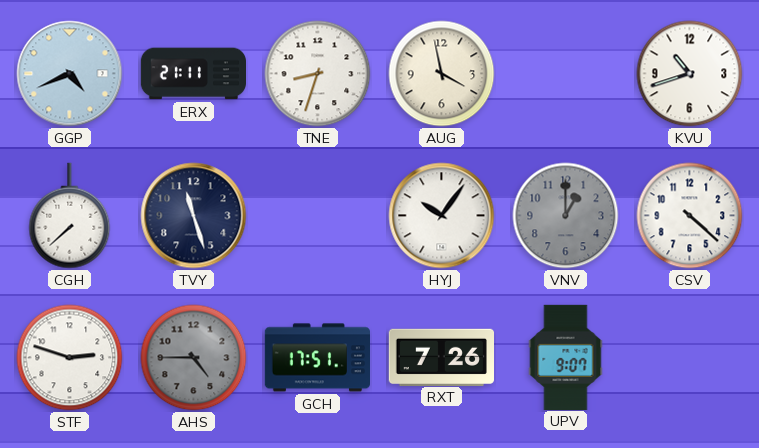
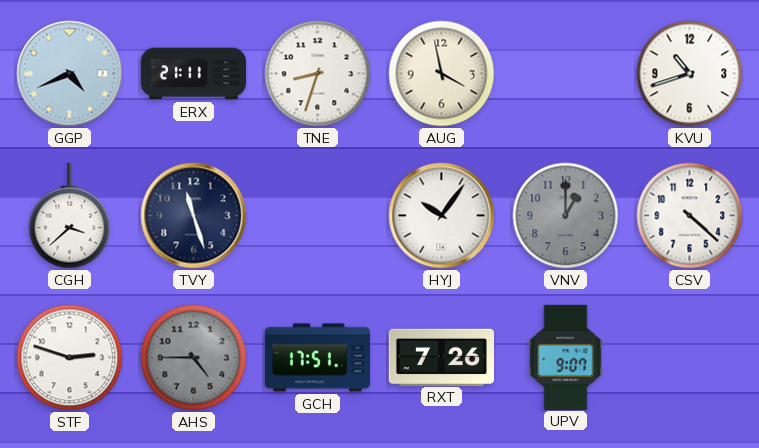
CGH: 7:38 -> 3:38
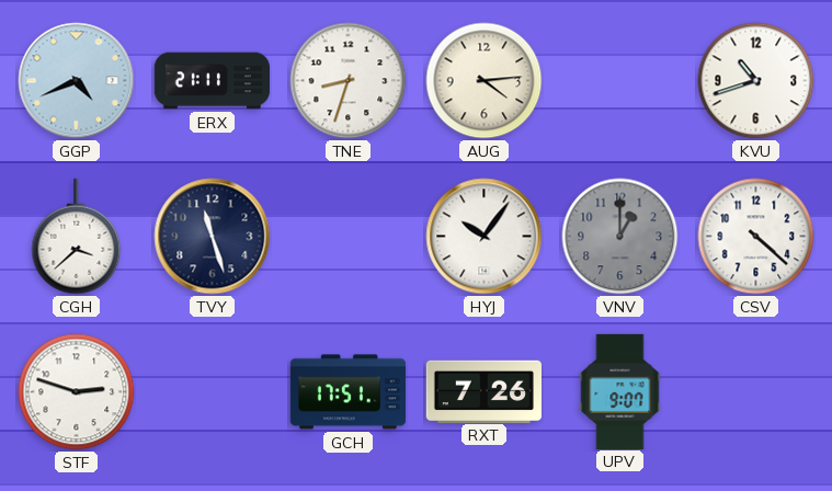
AUG: 3:58 -> 4:14
AHS: 4:45 -> none
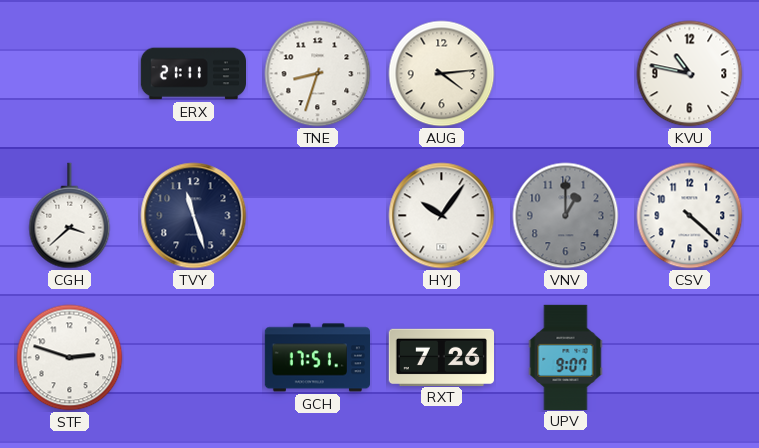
GGP: 4:41 -> none
KVU: 10:42 -> 10:47
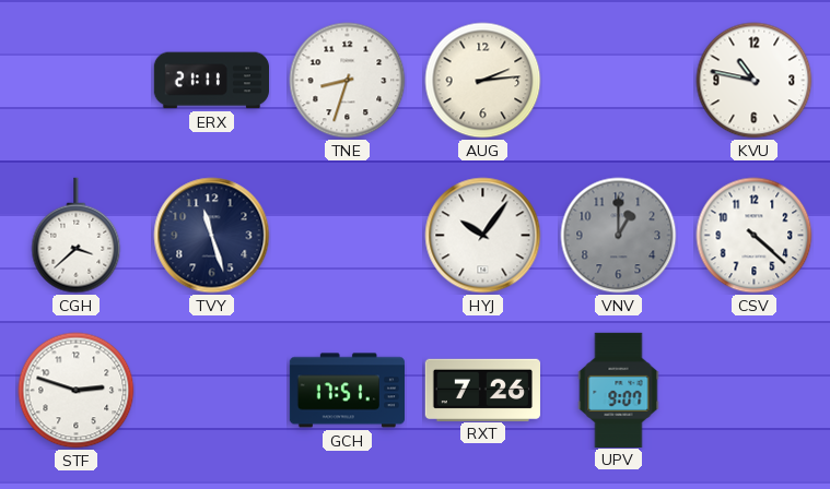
AUG: 4:14 -> 2:14
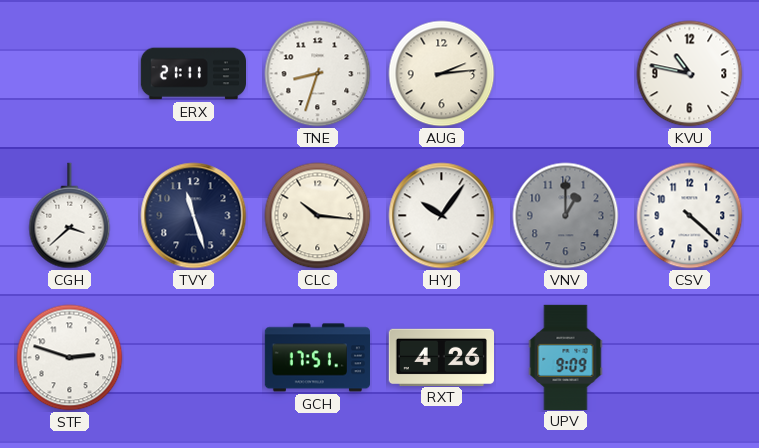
CLC: none -> 10:16
RXT: 7:26 -> 4:26
UPV: 9:07 -> 9:09
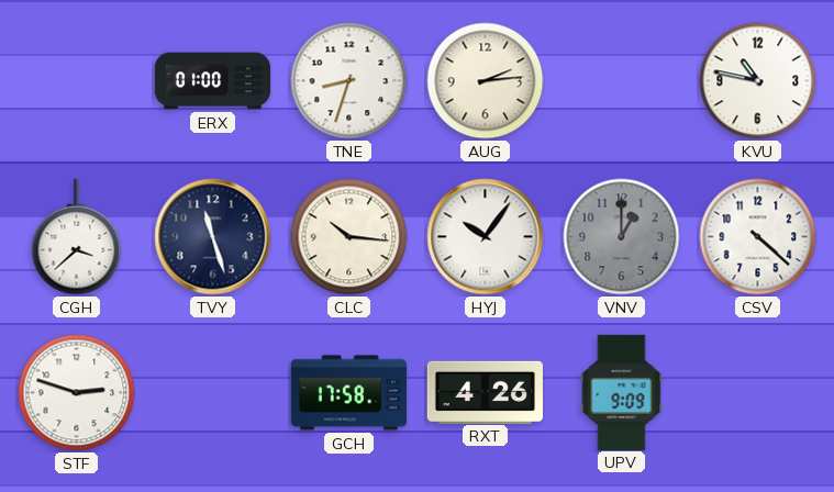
ERX: 21:11 -> 01:00
GCH: 17:51 -> 17:58
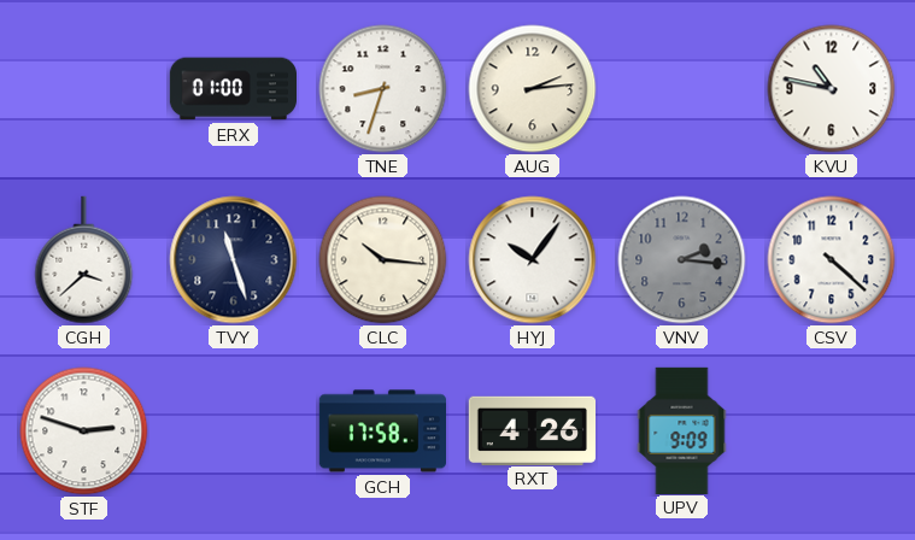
VNV: 1:00 -> 2:16
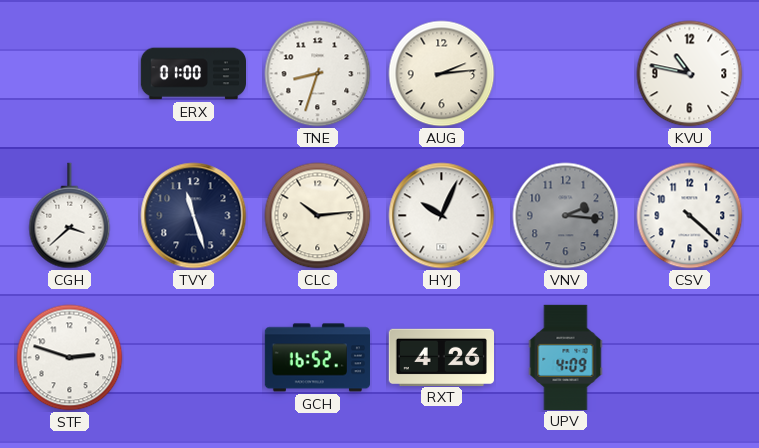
CLC: 10:16 -> 10:14
HYJ: 10:06 -> 10:04
GCH: 17:58 -> 16:52
UPV: 9:09 -> 4:09
